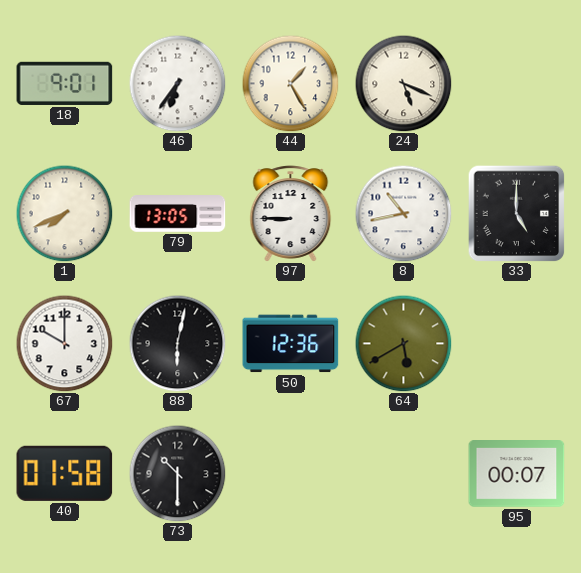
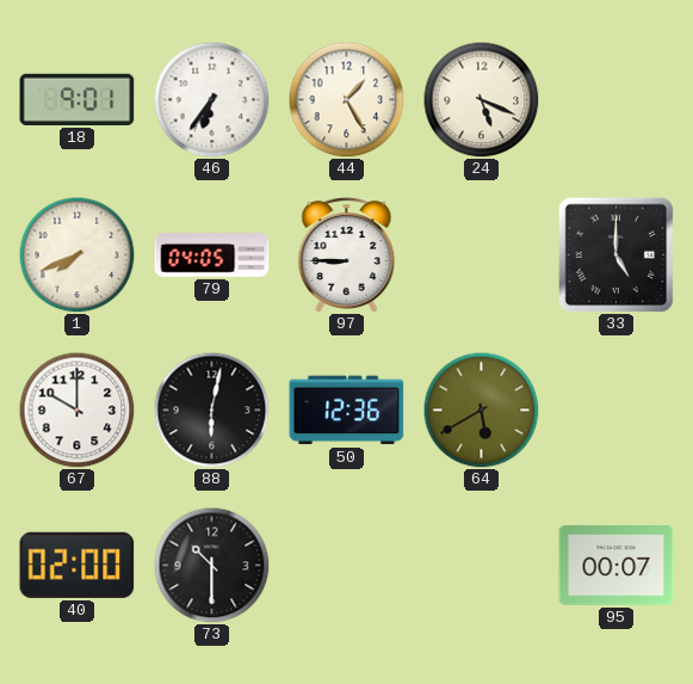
79: 13:05 -> 04:05
8: 10:43 -> none
40: 01:58 -> 02:00
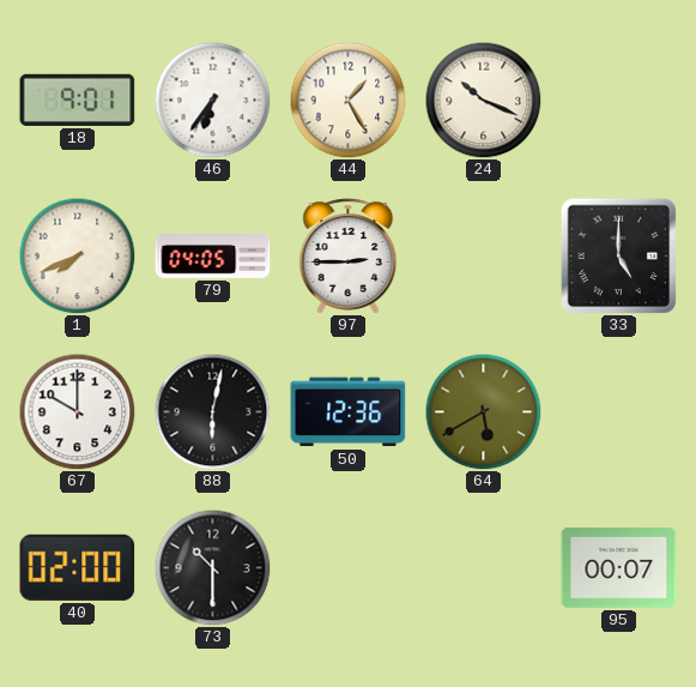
24: 5:19 -> 10:19
97: 8:45 -> 2:45
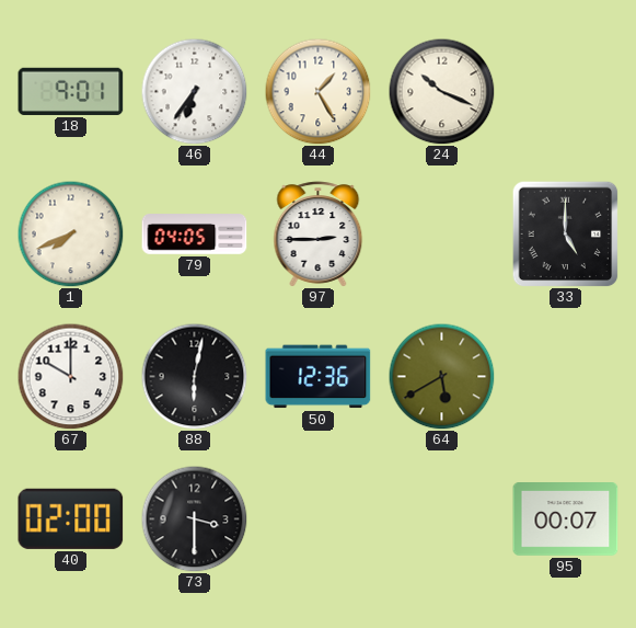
73: 10:30 -> 3:30
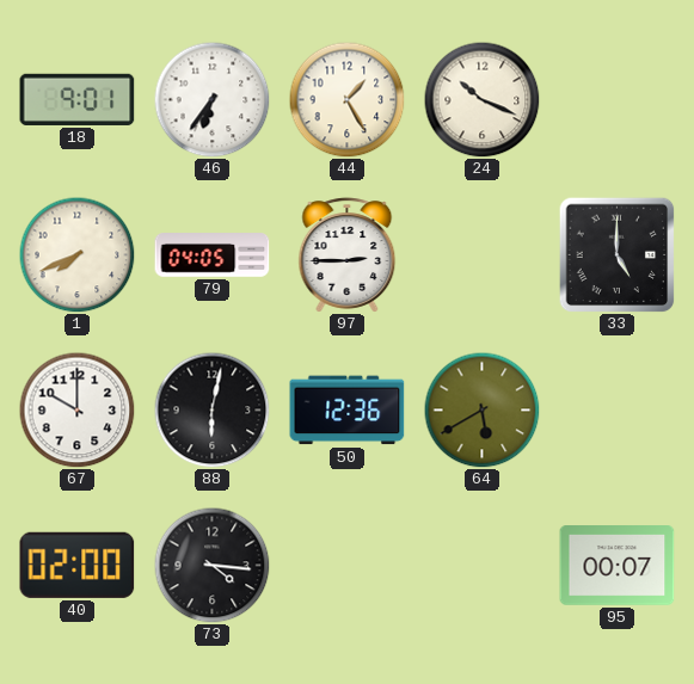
73: 3:30 -> 4:16
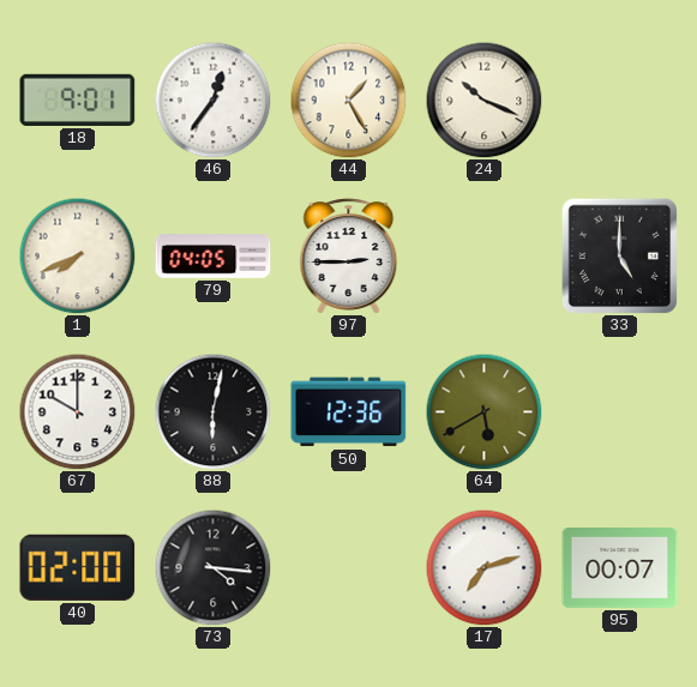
46: 6:36 -> 12:36
17: none -> 7:12
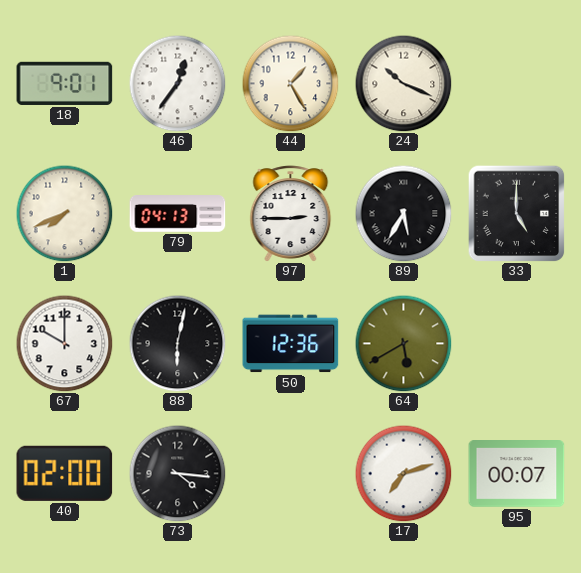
79: 04:05 -> 04:13
89: none -> 5:35
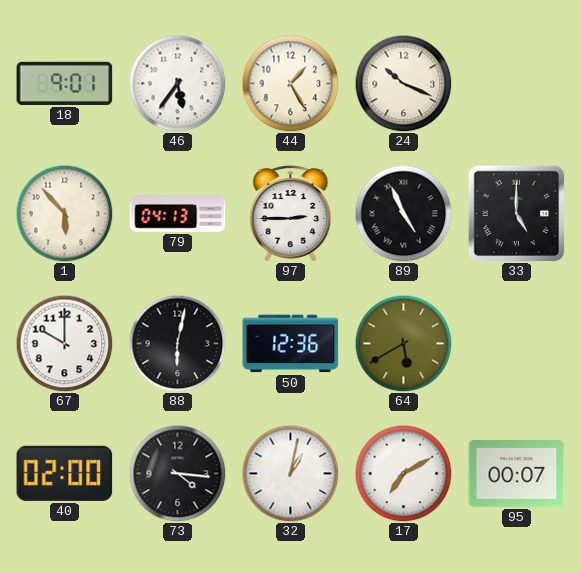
46: 12:36 -> 5:36
1: 7:41 -> 5:53
89: 5:35 -> 4:56
32: none -> 1:02
17: 7:12 -> 7:10
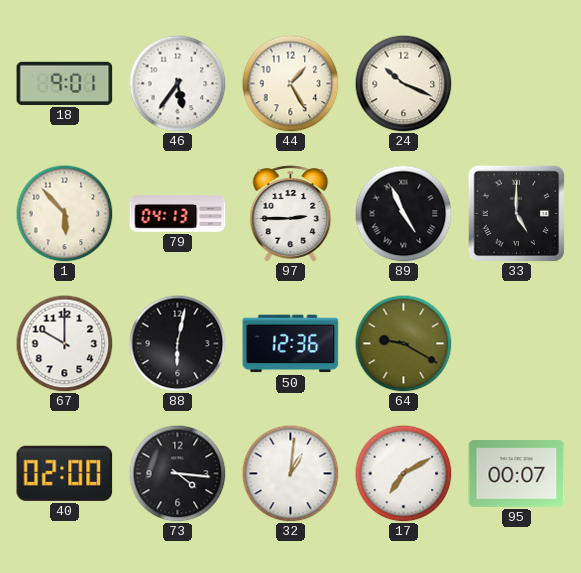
64: 5:40 -> 9:20
32: 1:02 -> 1:01
